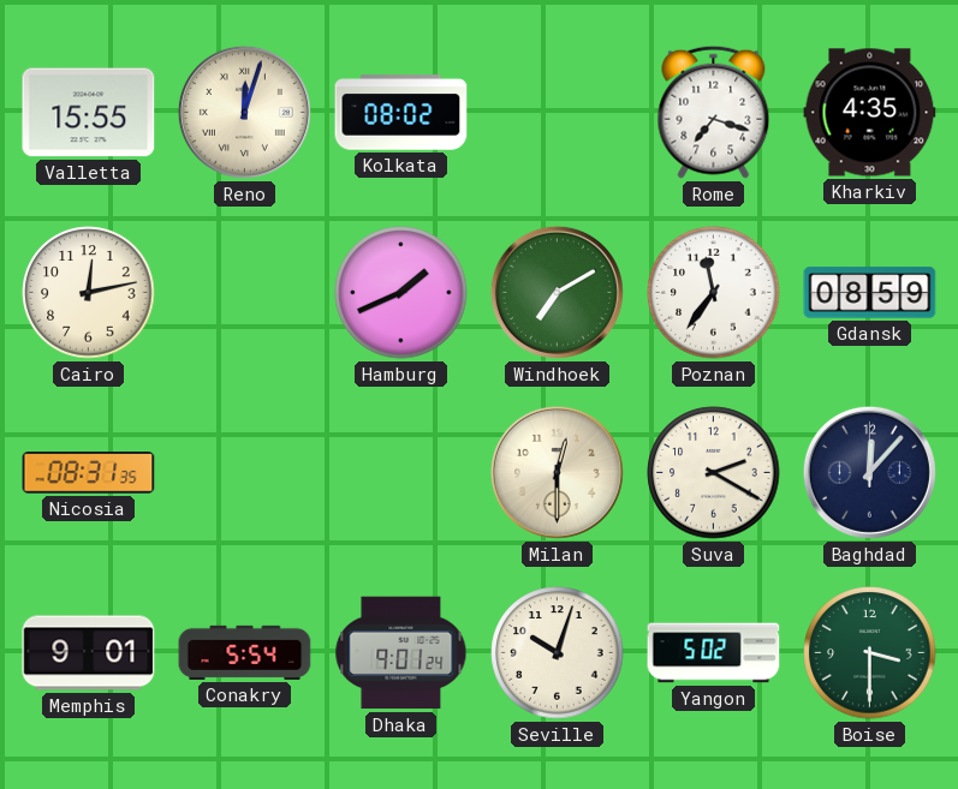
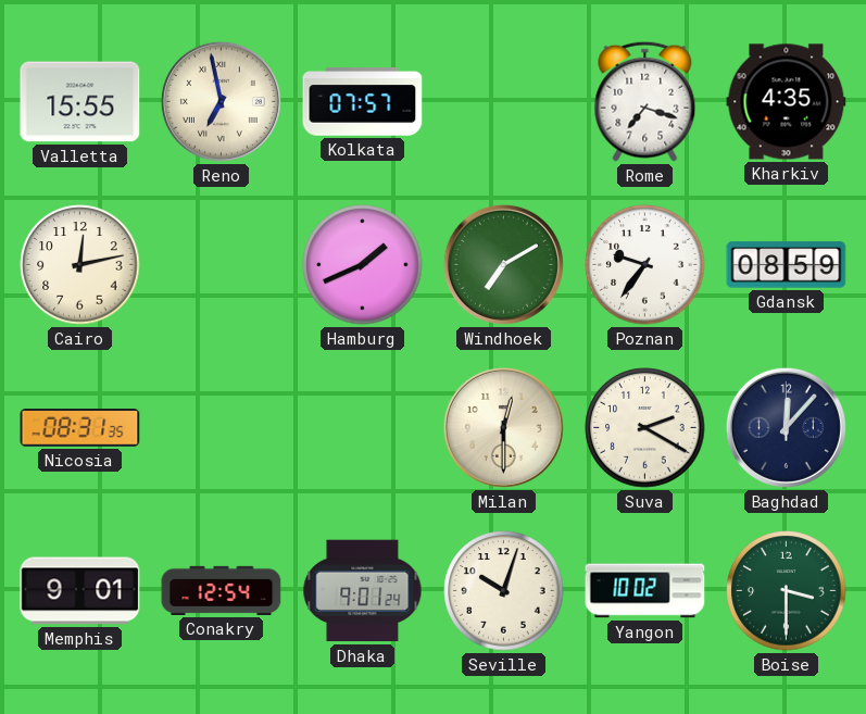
Reno: 12:03 -> 6:58
Kolkata: 08:02 -> 07:57
Poznan: 11:36 -> 9:36
Conakry: 5:54 -> 12:54
Yangon: 5:02 -> 10:02
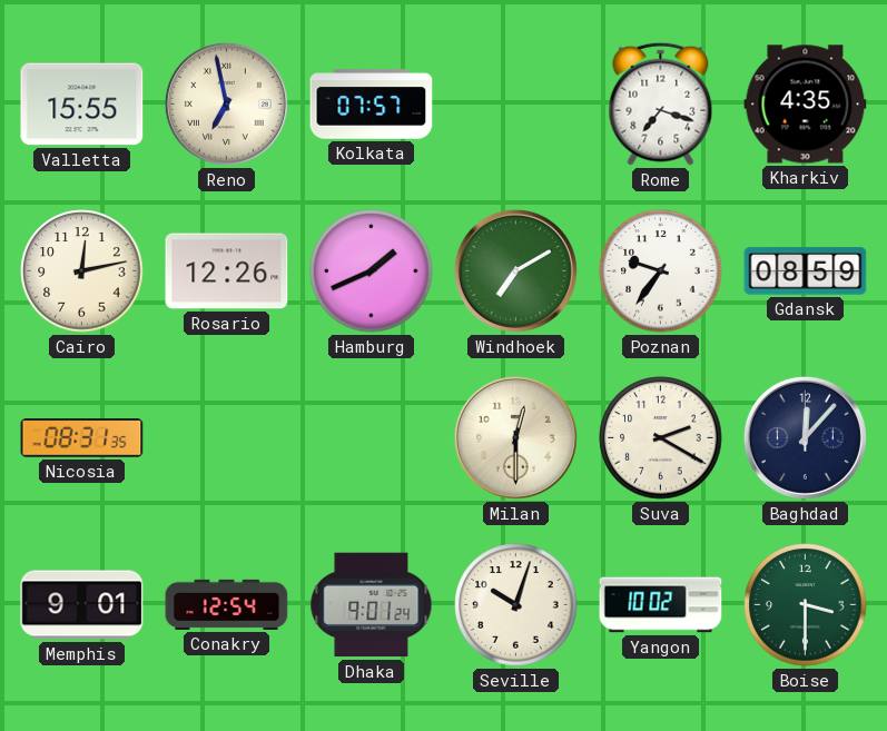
Rosario: none -> 12:26
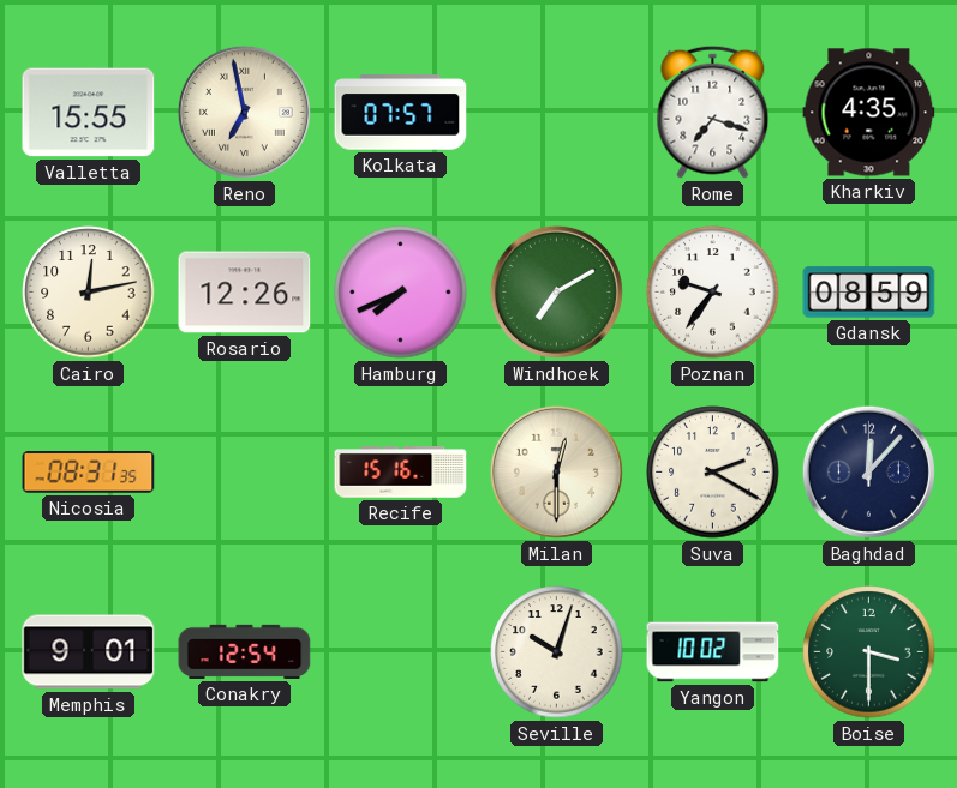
Hamburg: 1:41 -> 7:41
Recife: none -> 15:16
Dhaka: 9:01 -> none
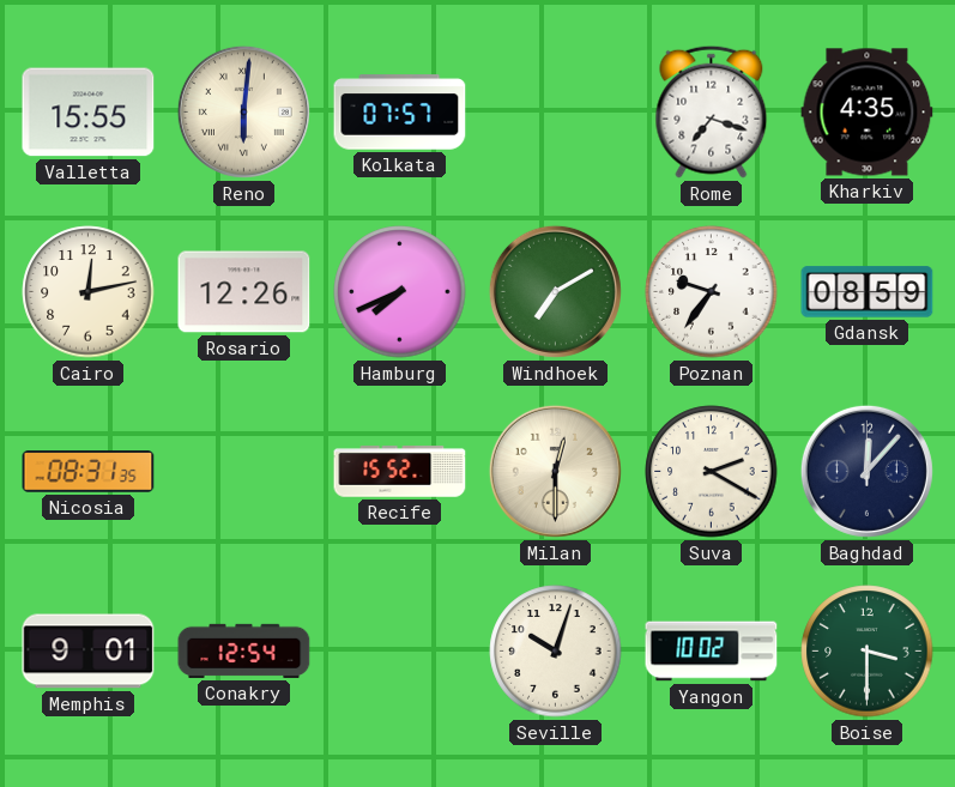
Reno: 6:58 -> 6:01
Recife: 15:16 -> 15:52
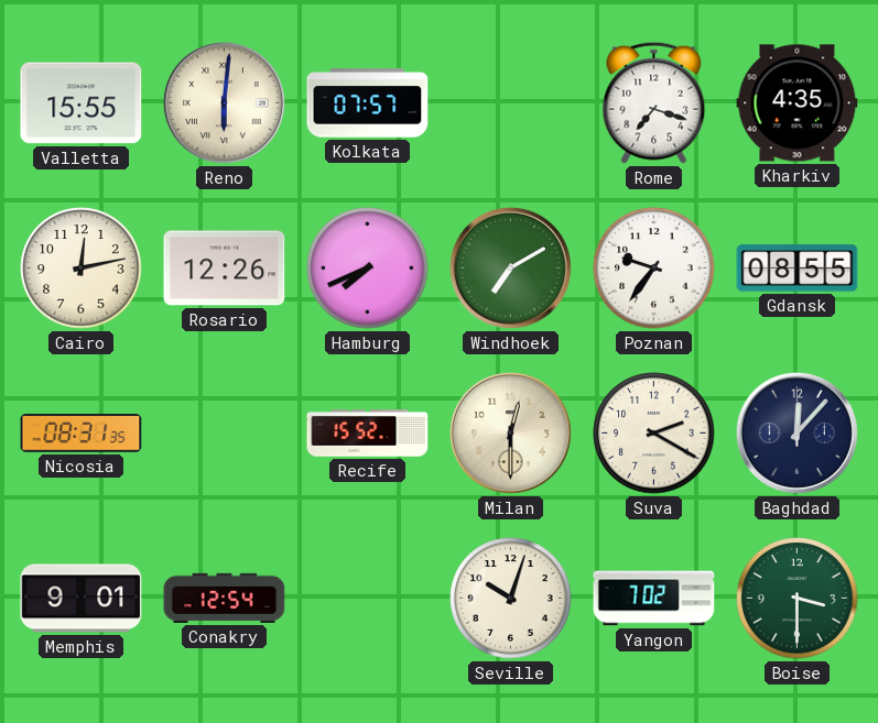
Gdansk: 08:59 -> 08:55
Yangon: 10:02 -> 7:02
